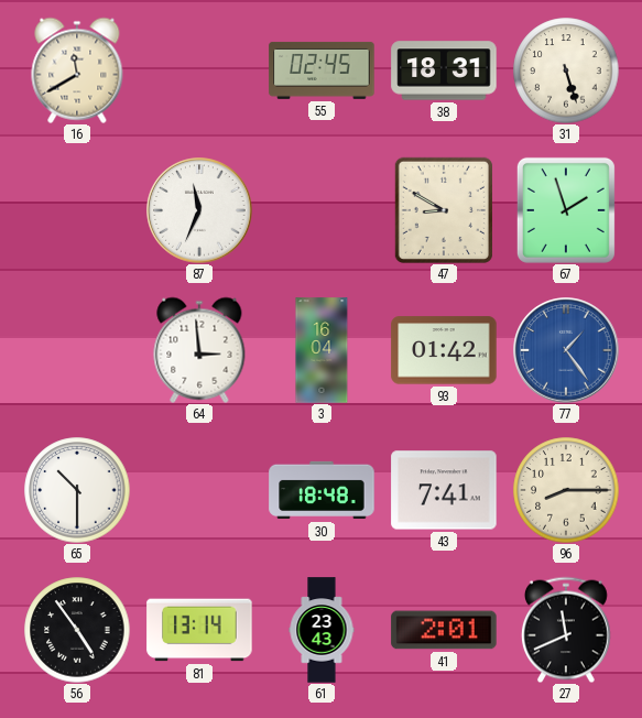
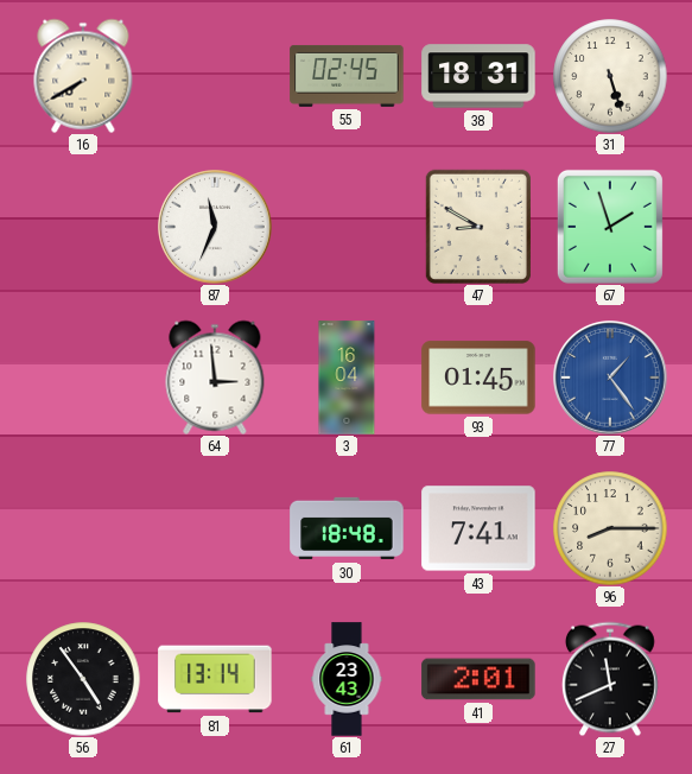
16: 11:40 -> 7:40
93: 01:42 -> 01:45
65: 10:30 -> none
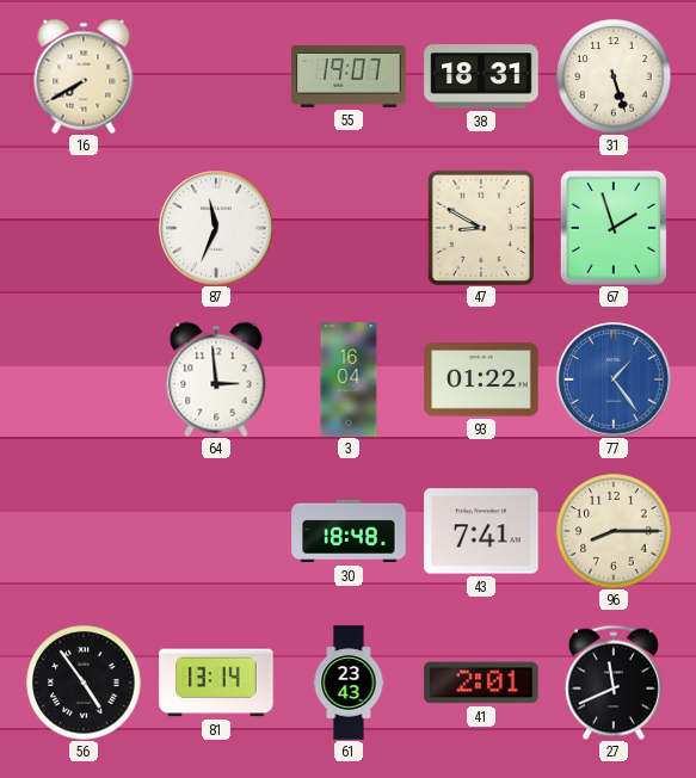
55: 02:45 -> 19:07
93: 01:45 -> 01:22
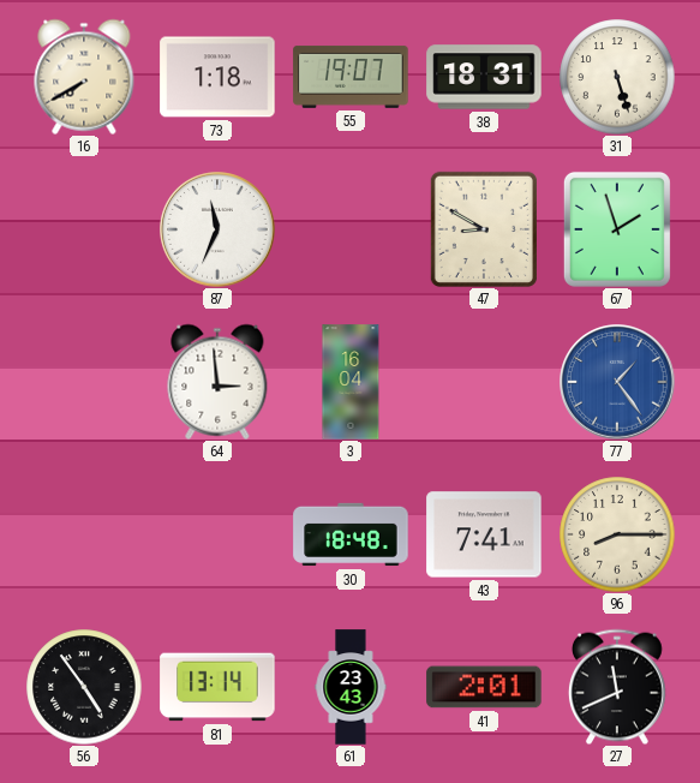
73: none -> 1:18
93: 01:22 -> none
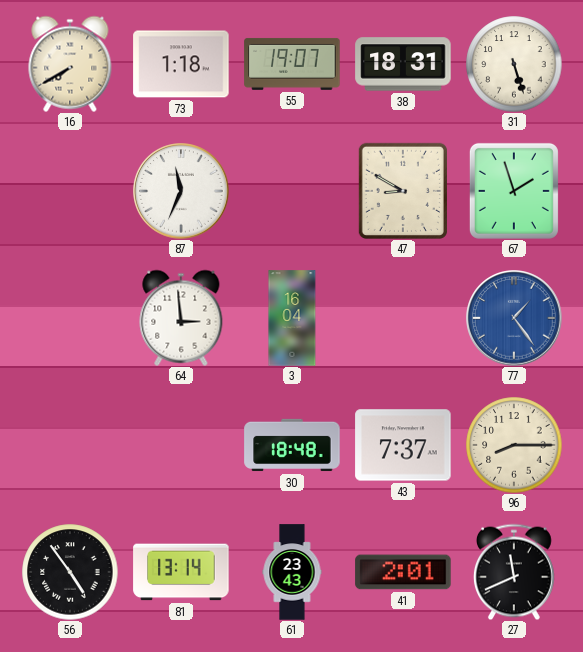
43: 7:41 -> 7:37
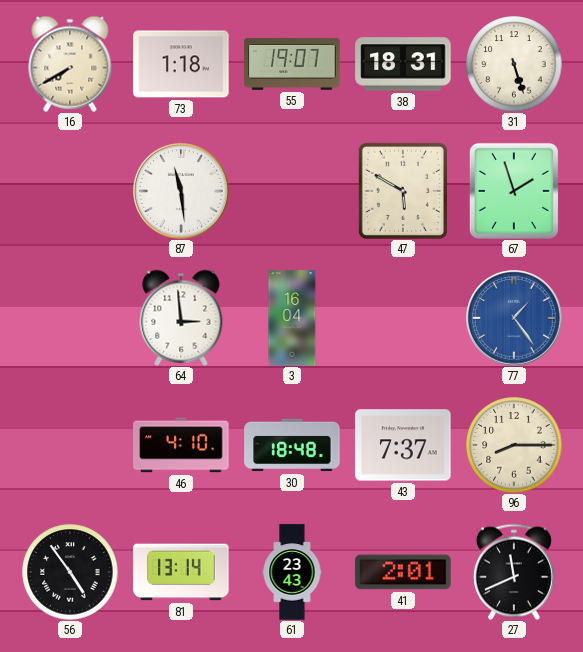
87: 11:34 -> 11:29
47: 8:50 -> 5:50
46: none -> 4:10
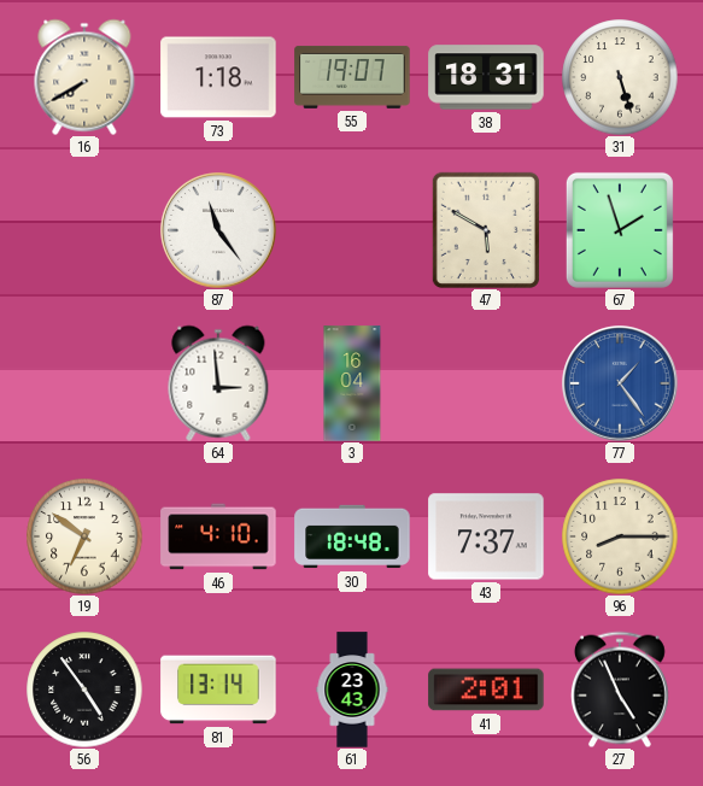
87: 11:29 -> 11:24
19: none -> 6:51
27: 11:41 -> 4:56
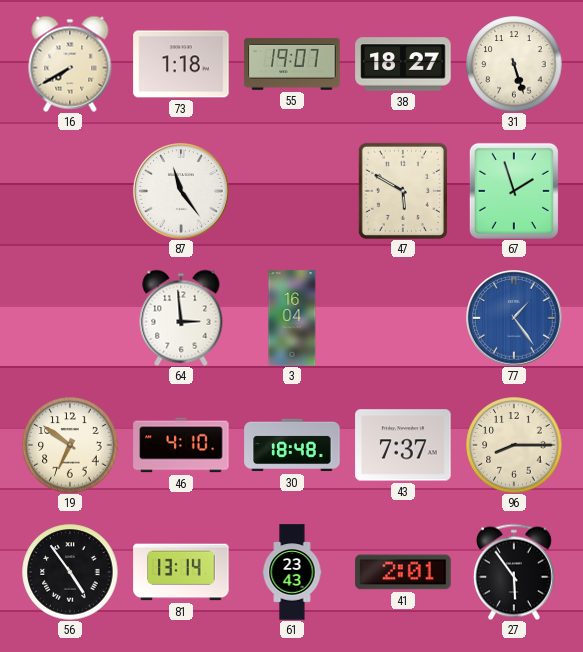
38: 18:31 -> 18:27
27: 4:56 -> 5:54
